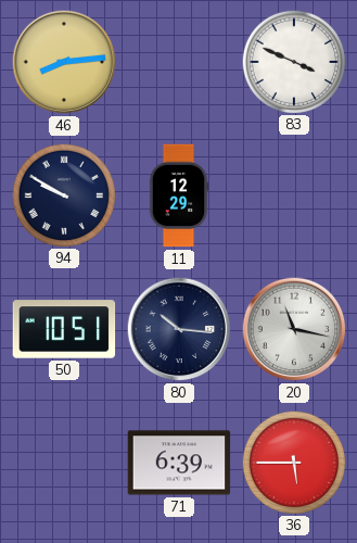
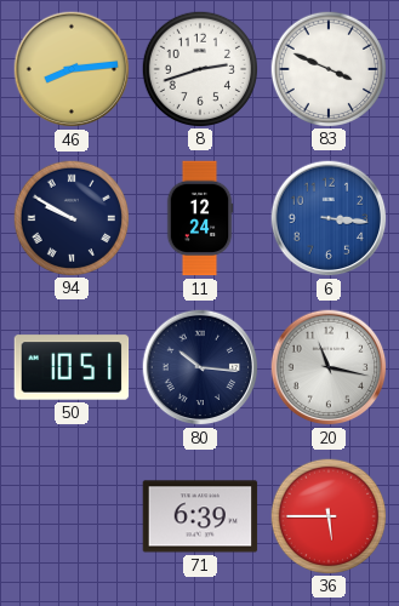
8: none -> 2:42
11: 12:29 -> 12:24
6: none -> 3:16
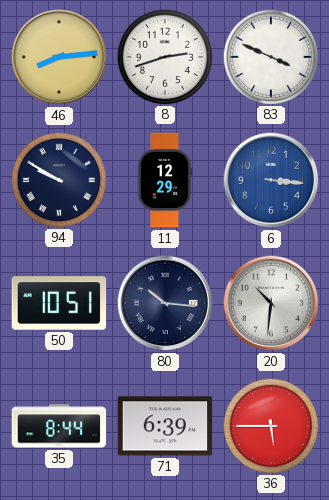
11: 12:24 -> 12:29
20: 11:17 -> 10:31
35: none -> 8:44
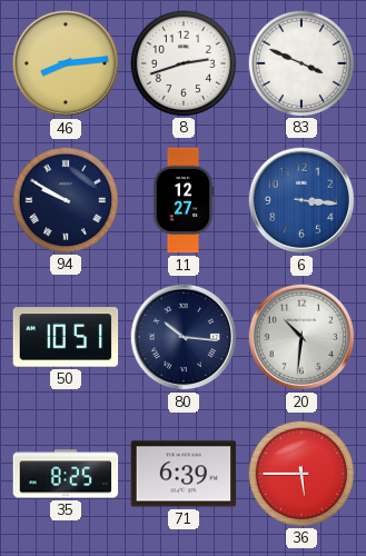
11: 12:29 -> 12:27
35: 8:44 -> 8:25
